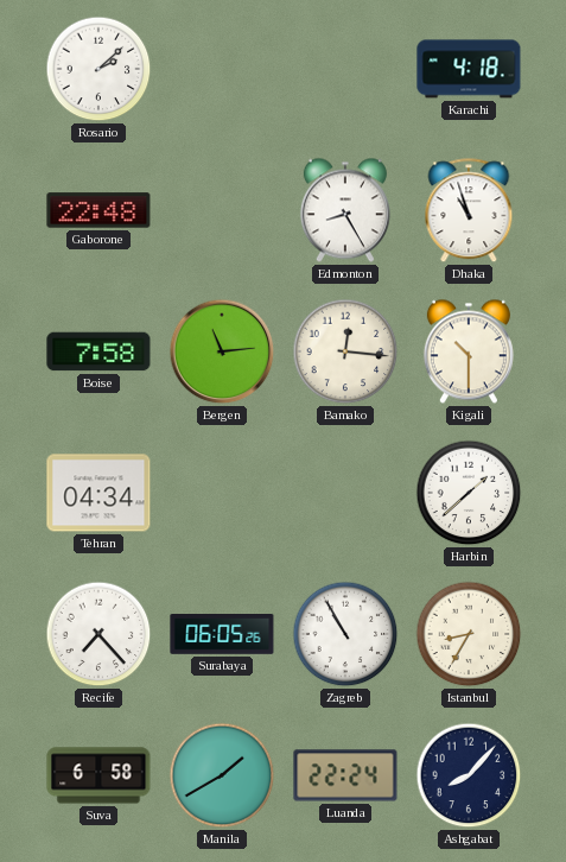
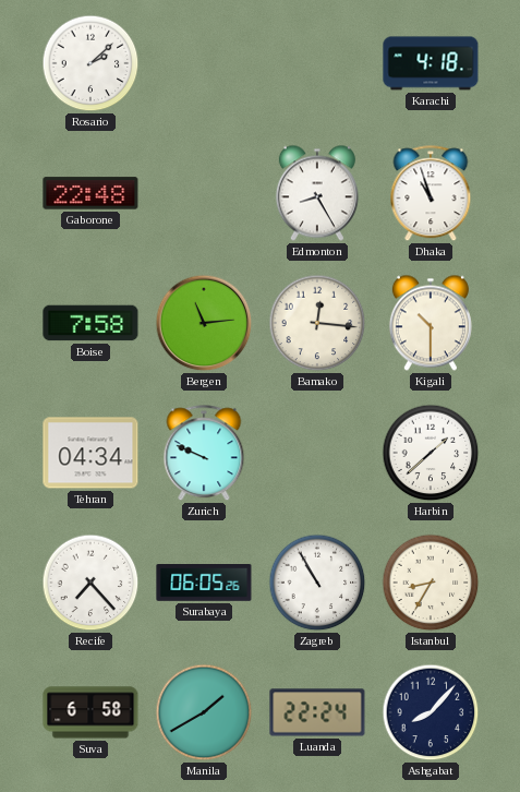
Zurich: none -> 9:49
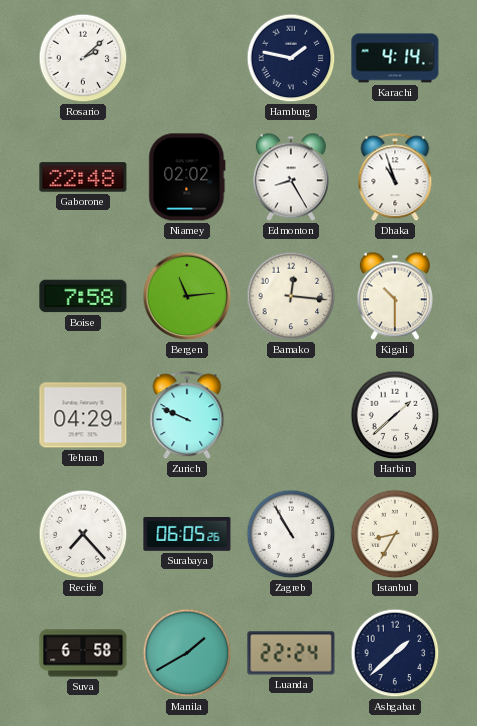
Hamburg: none -> 1:47
Karachi: 4:18 -> 4:14
Niamey: none -> 02:02
Tehran: 04:34 -> 04:29
Ashgabat: 8:07 -> 1:38
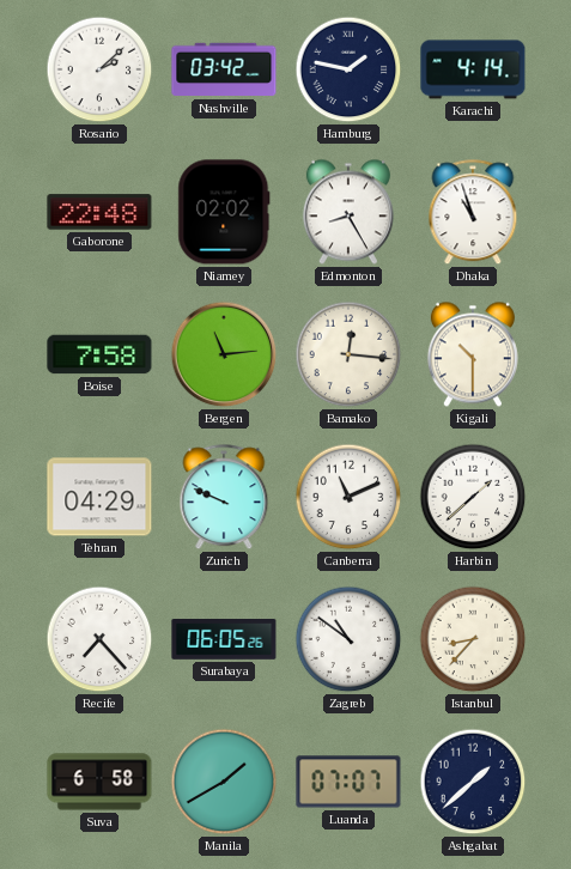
Nashville: none -> 03:42
Canberra: none -> 11:11
Zagreb: 10:55 -> 10:51
Istanbul: 8:35 -> 8:37
Luanda: 22:24 -> 07:07
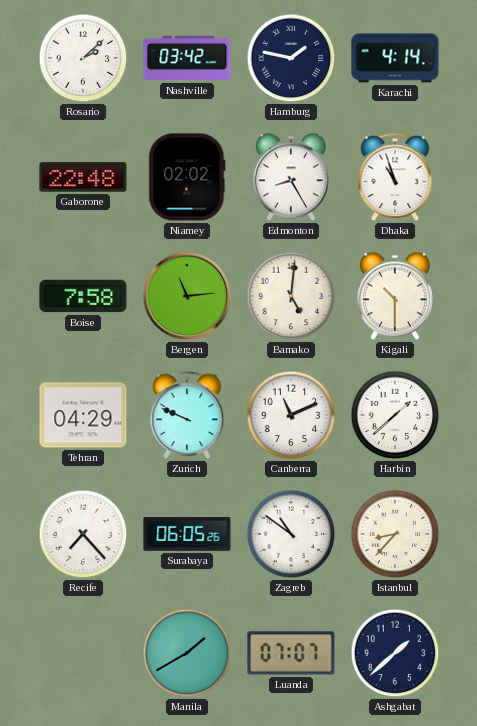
Bamako: 12:16 -> 5:01
Suva: 6:58 -> none
